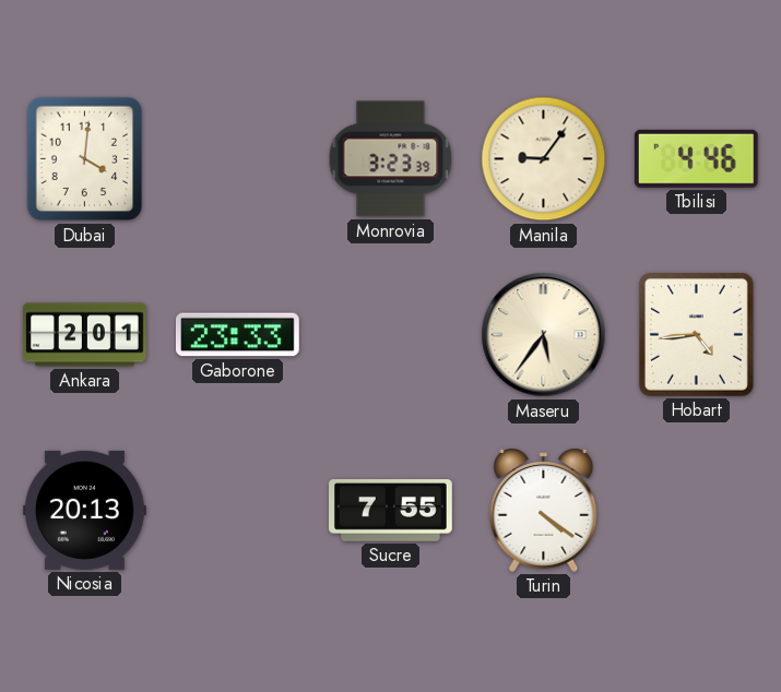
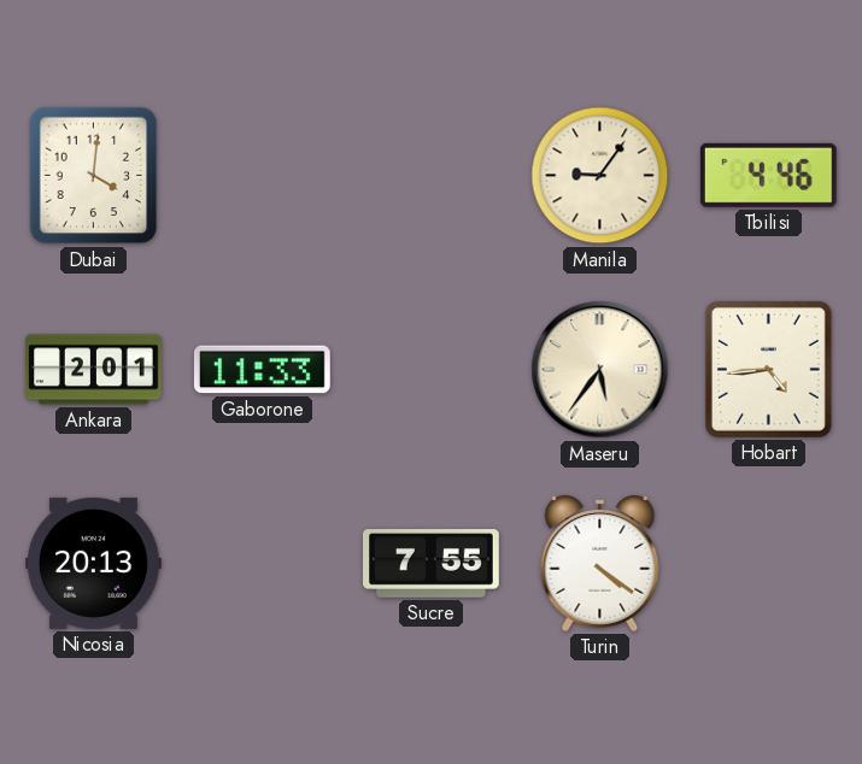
Monrovia: 3:23 -> none
Gaborone: 23:33 -> 11:33
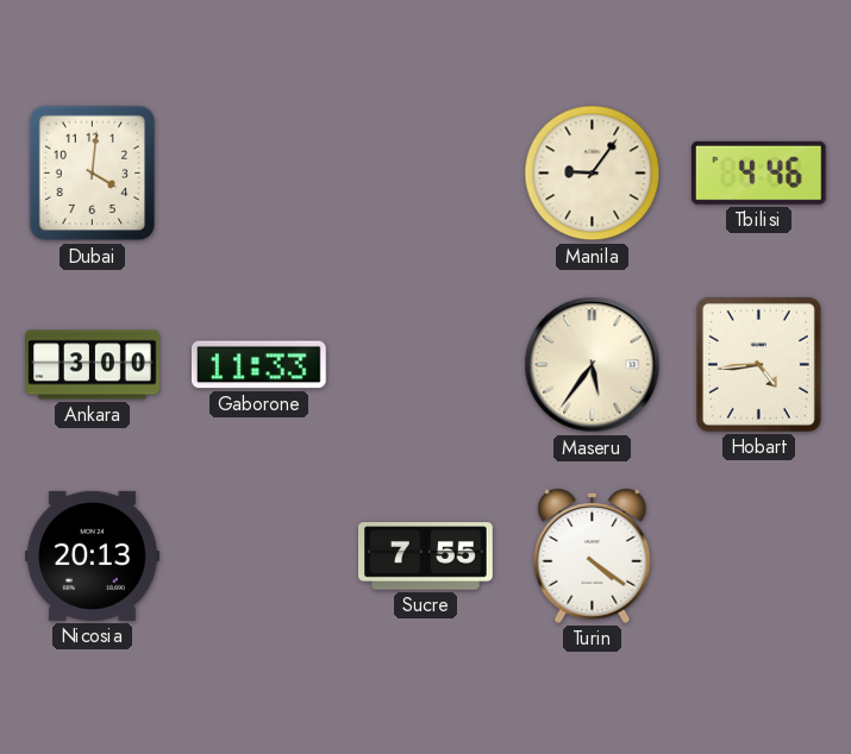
Ankara: 2:01 -> 3:00
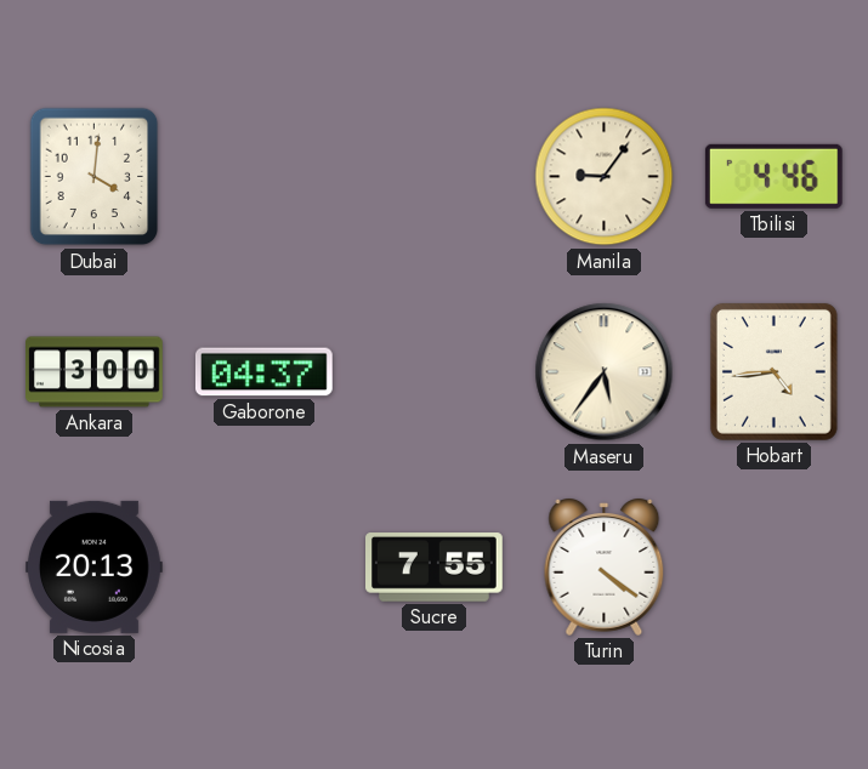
Gaborone: 11:33 -> 04:37
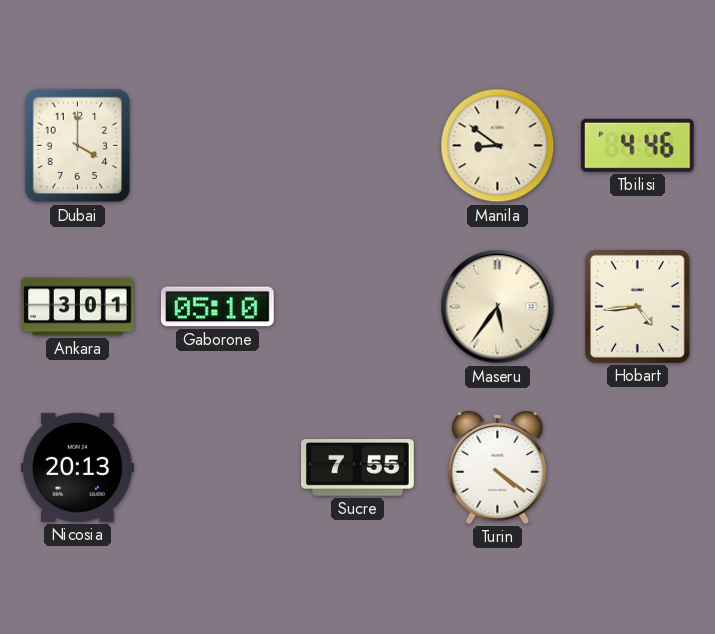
Dubai: 4:01 -> 4:00
Manila: 9:06 -> 8:51
Ankara: 3:00 -> 3:01
Gaborone: 04:37 -> 05:10
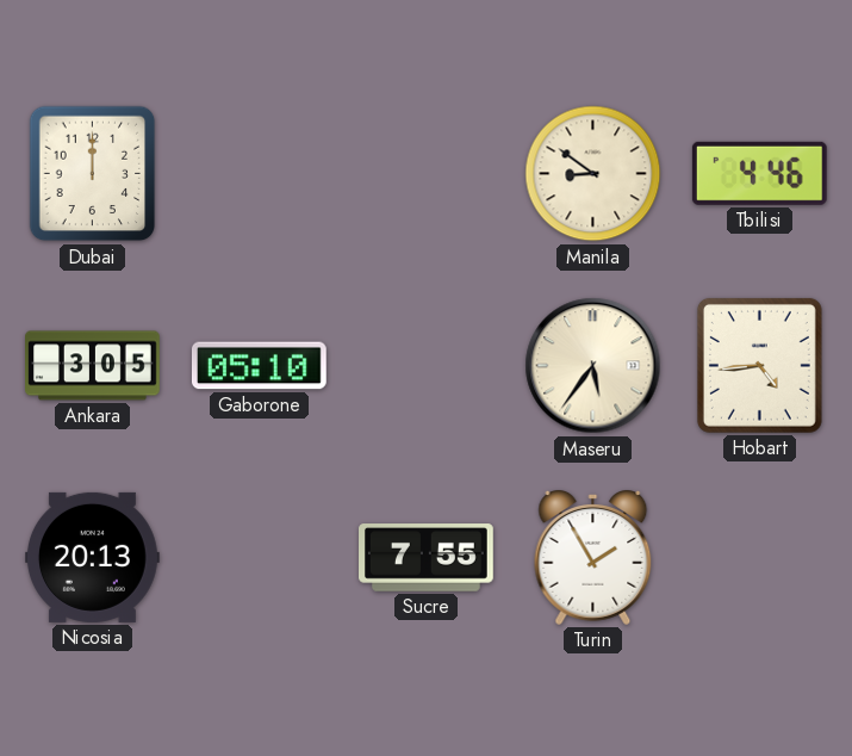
Dubai: 4:00 -> 12:00
Ankara: 3:01 -> 3:05
Turin: 4:21 -> 1:55
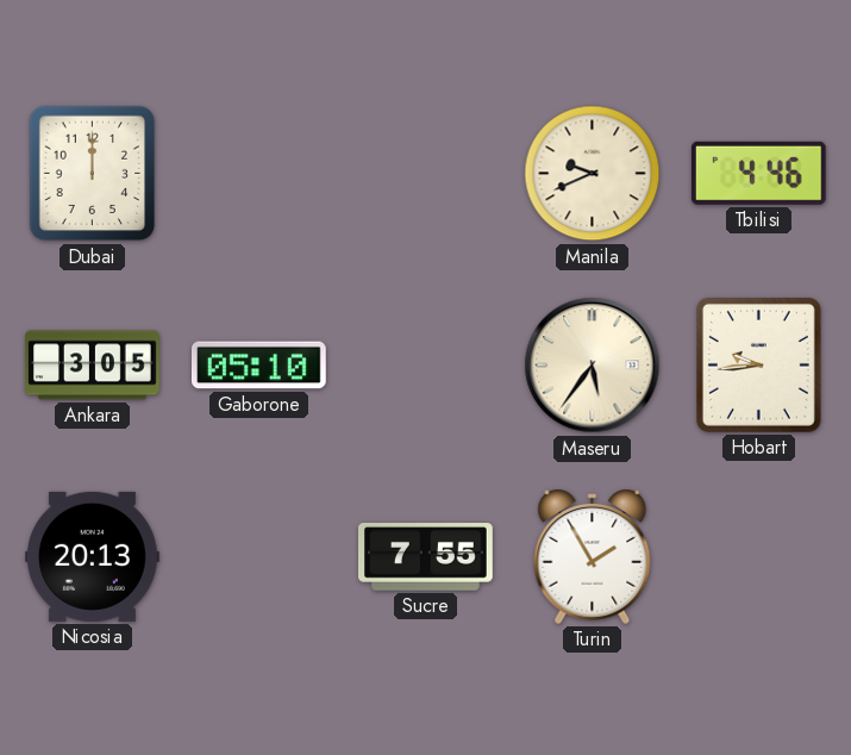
Manila: 8:51 -> 9:41
Hobart: 4:44 -> 9:44
